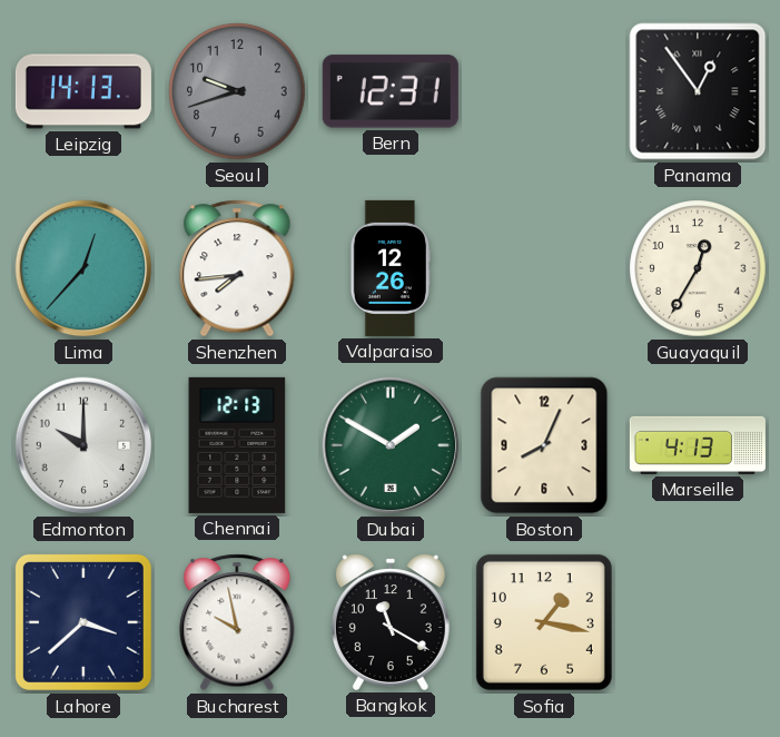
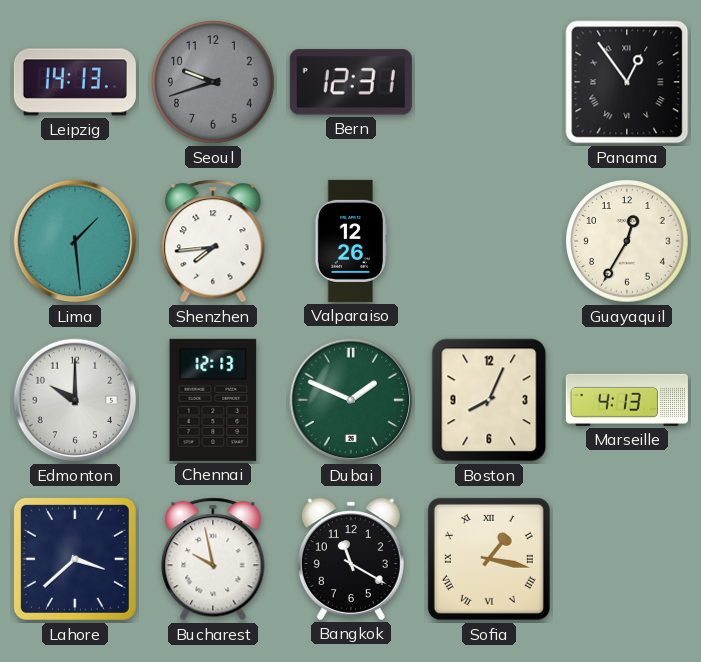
Lima: 12:37 -> 1:29
Dubai: 1:50 -> 1:49
Sofia numerals: Arabic -> Roman
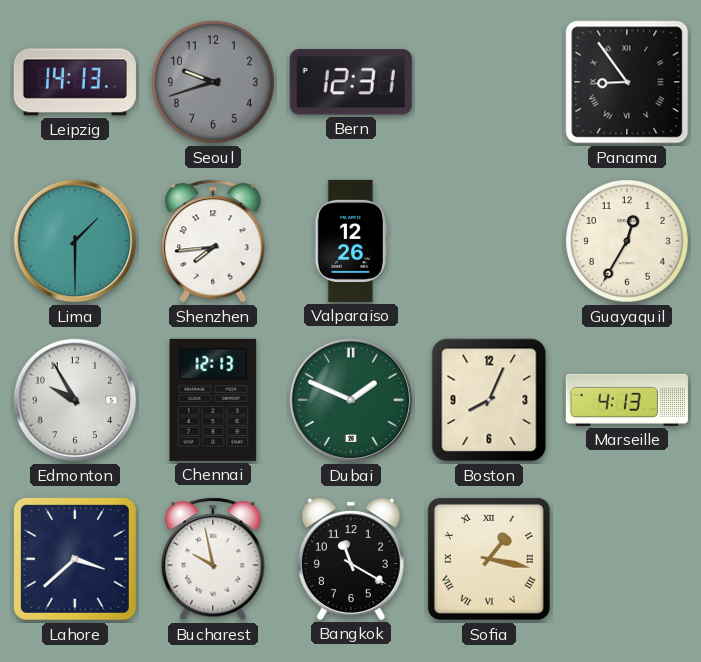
Panama: 12:54 -> 8:54
Lima: 1:29 -> 1:30
Edmonton: 10:00 -> 9:55
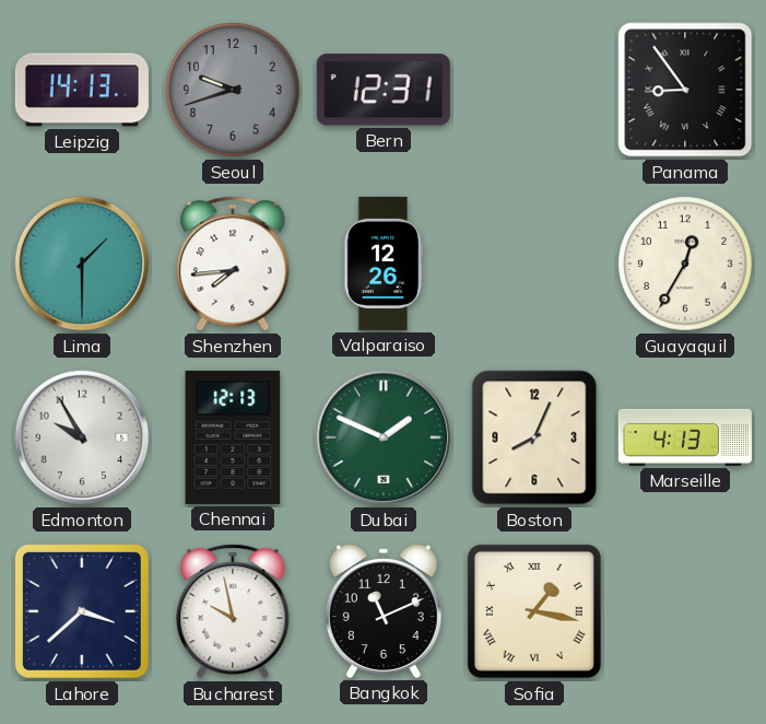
Bangkok: 11:20 -> 11:11
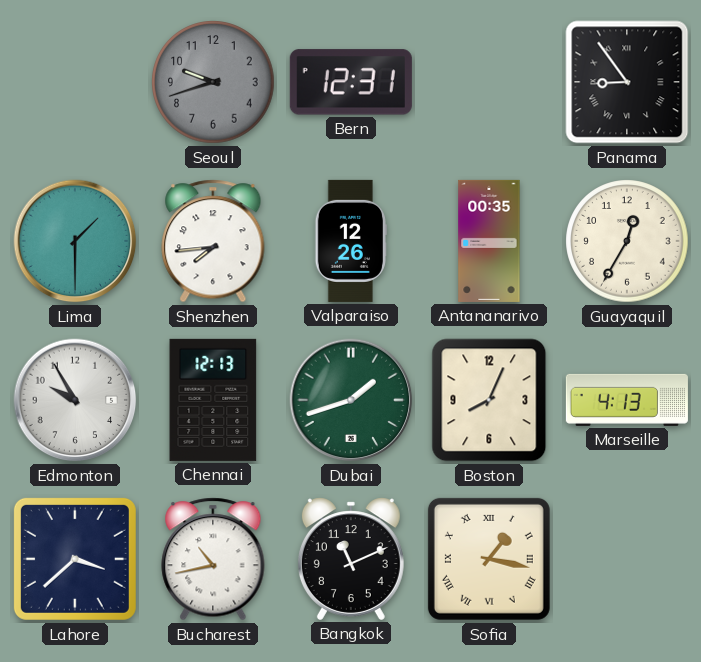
Leipzig: 14:13 -> none
Antananarivo: none -> 00:35
Dubai: 1:49 -> 1:42
Bucharest: 9:58 -> 10:43
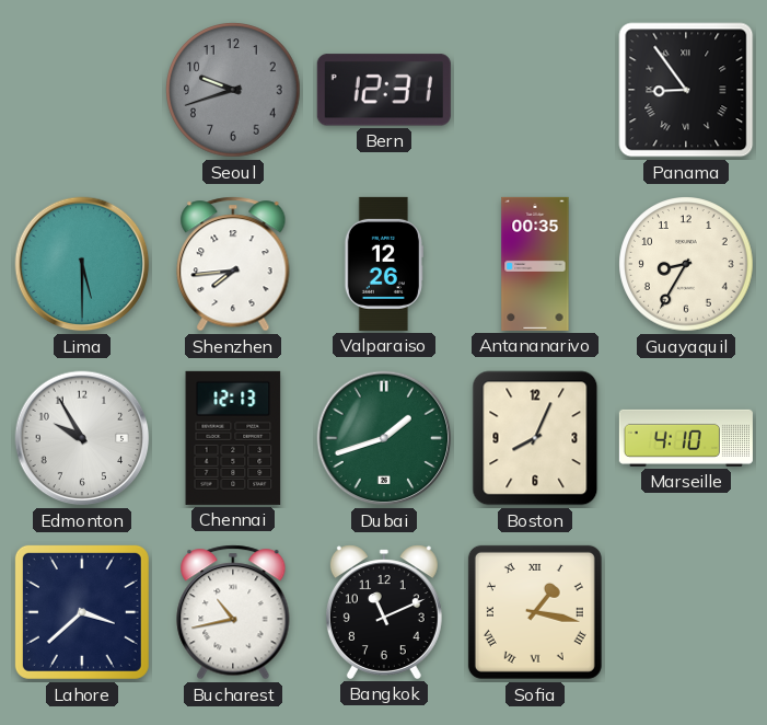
Lima: 1:30 -> 5:30
Guayaquil: 12:35 -> 8:35
Marseille: 4:13 -> 4:10
